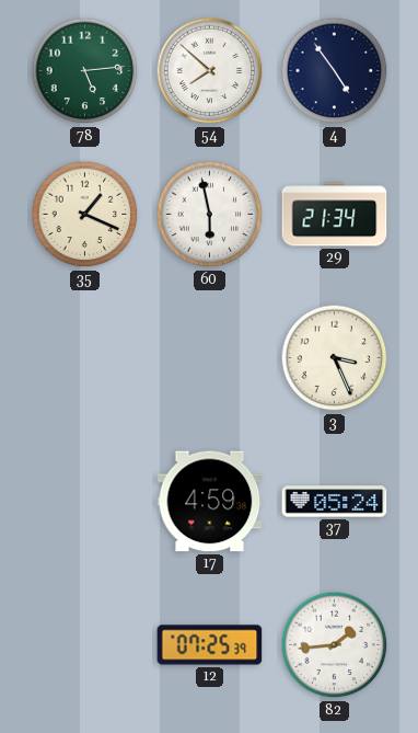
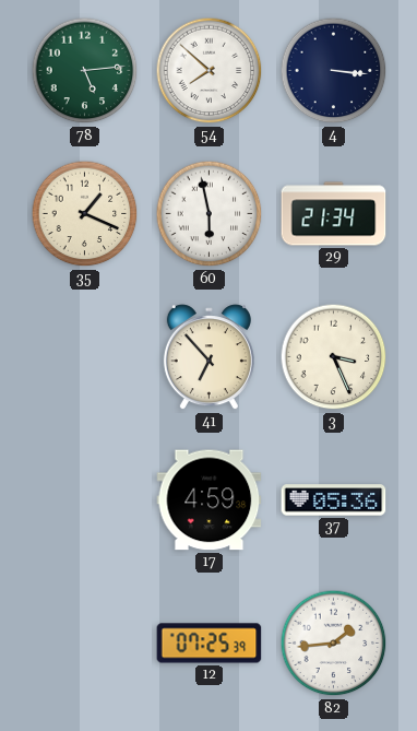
4: 4:54 -> 3:16
41: none -> 6:53
37: 05:24 -> 05:36
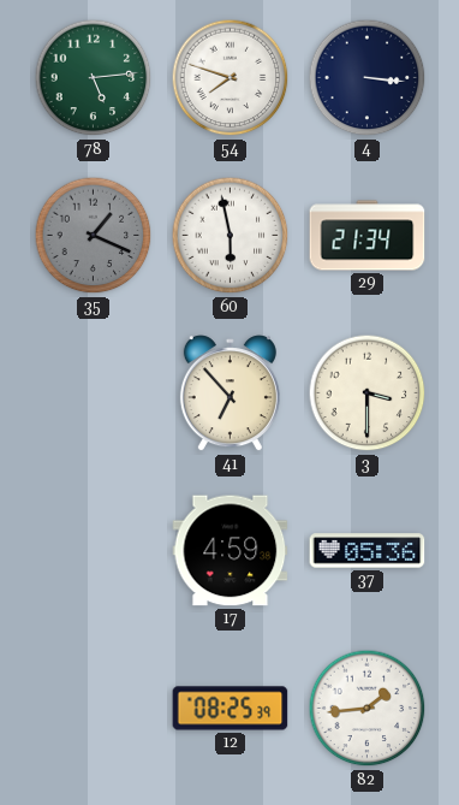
54: 7:52 -> 7:48
35 dial: cream -> grey
3: 3:26 -> 3:30
12: 07:25 -> 08:25
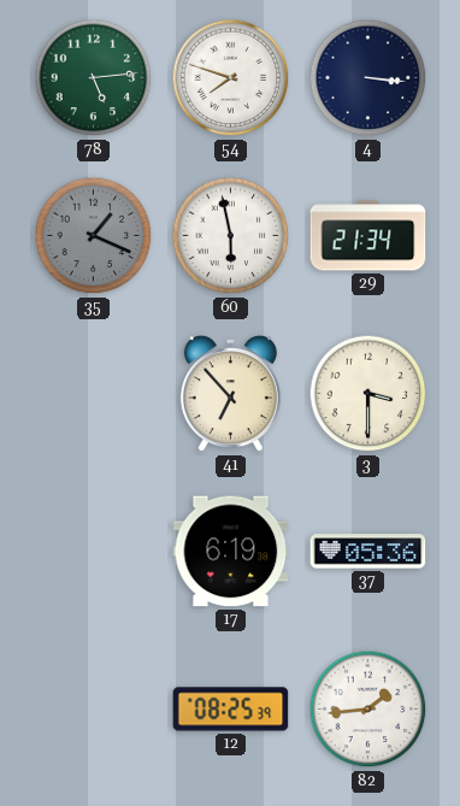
17: 4:59 -> 6:19
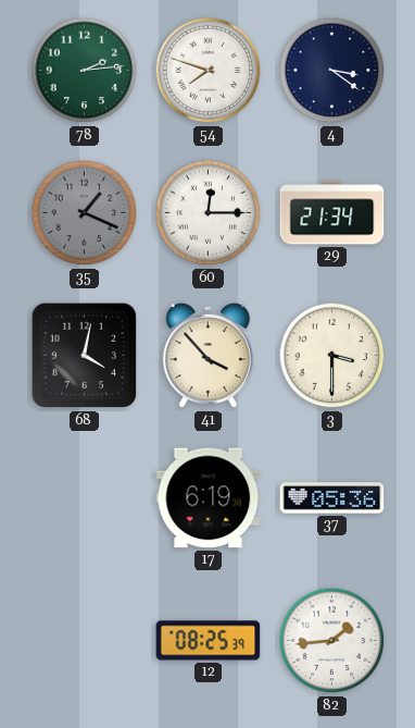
78: 5:14 -> 2:14
4: 3:16 -> 3:21
60: 5:58 -> 12:15
68: none -> 4:02
41: 6:53 -> 3:53
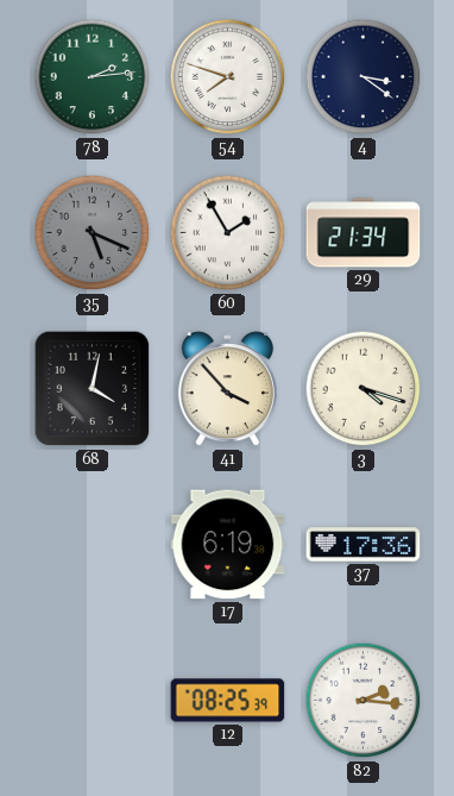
35: 1:19 -> 5:19
60: 12:15 -> 1:55
3: 3:30 -> 4:18
37: 05:36 -> 17:36
82: 1:44 -> 2:16
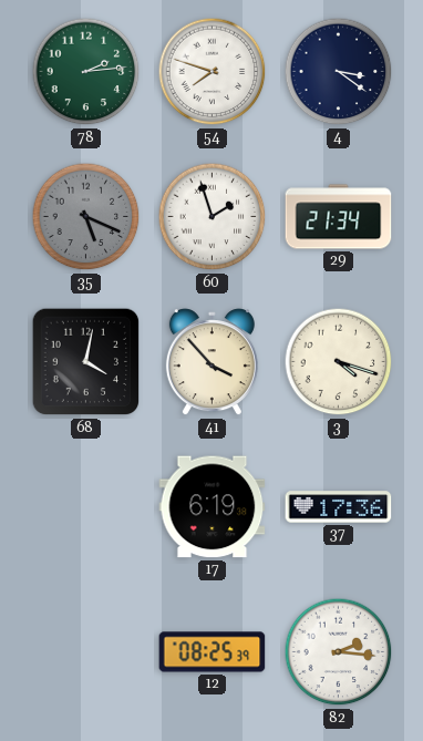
60: 1:55 -> 1:57
